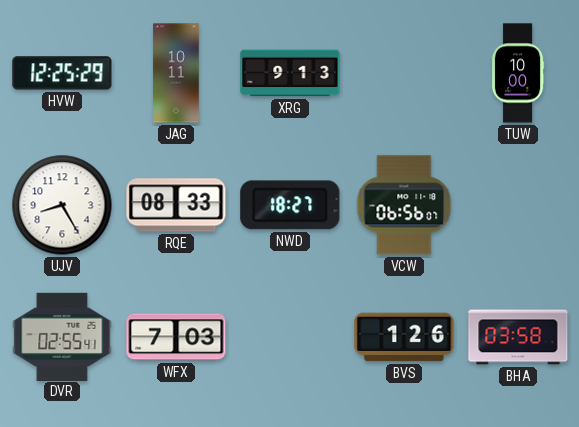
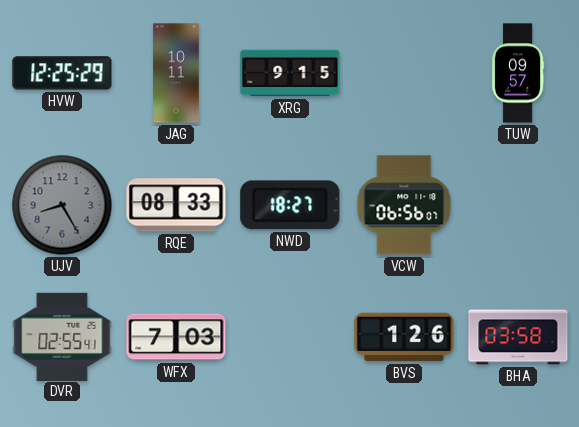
XRG: 9:13 -> 9:15
TUW: 10:00 -> 09:57
UJV dial: white -> grey
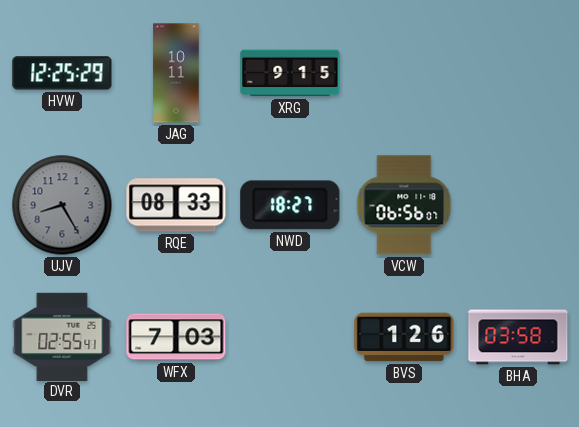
TUW: 09:57 -> none
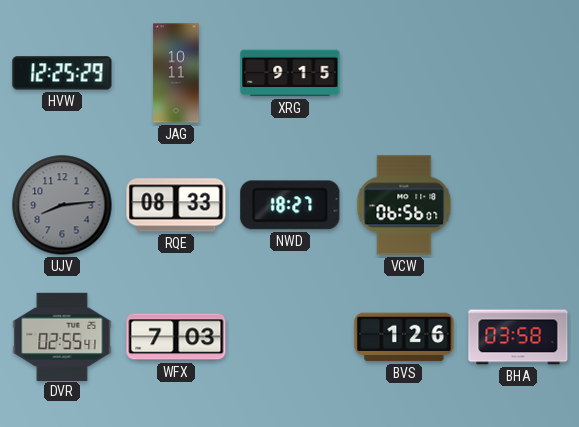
UJV: 8:25 -> 8:14
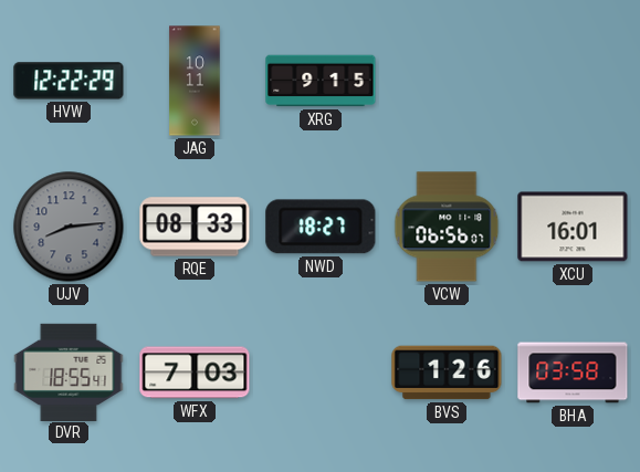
HVW: 12:25 -> 12:22
XCU: none -> 16:01
DVR: 02:55 -> 18:55
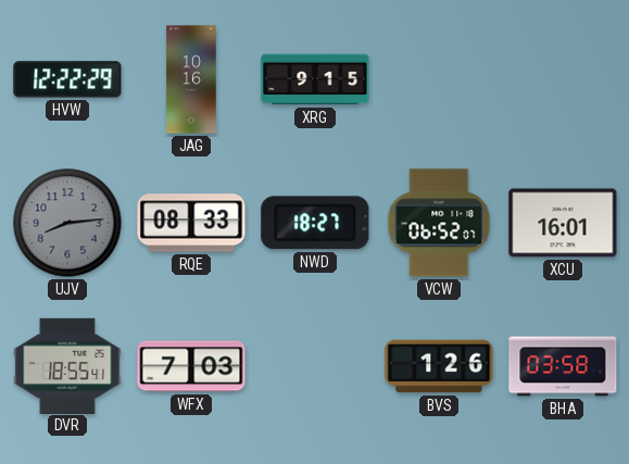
JAG: 10:11 -> 10:16
VCW: 06:56 -> 06:52
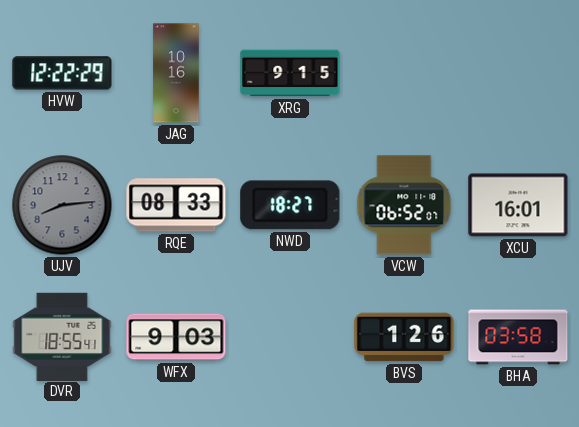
WFX: 7:03 -> 9:03
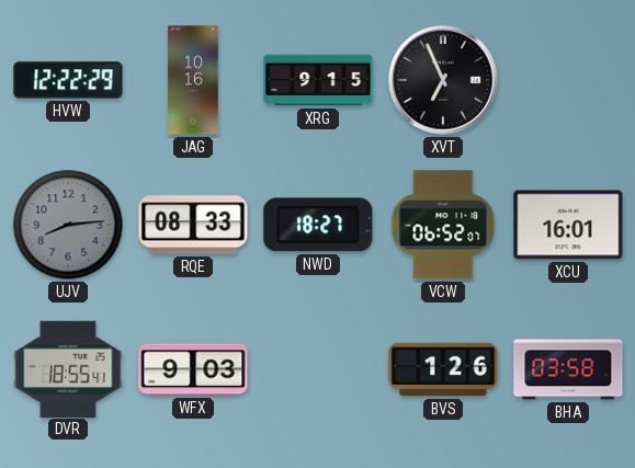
XVT: none -> 6:56
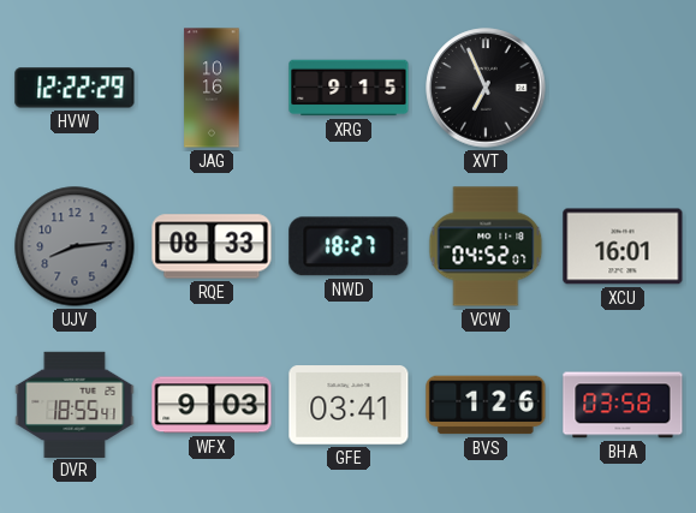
VCW: 06:52 -> 04:52
GFE: none -> 03:41
